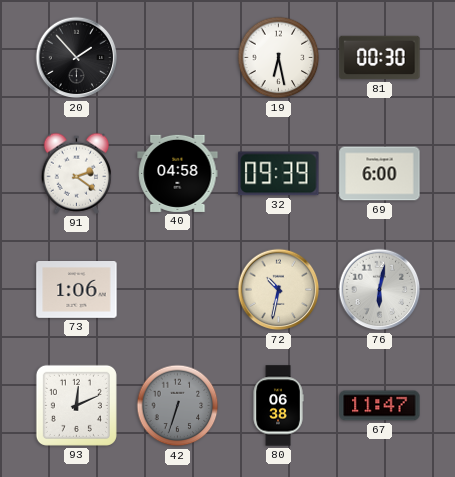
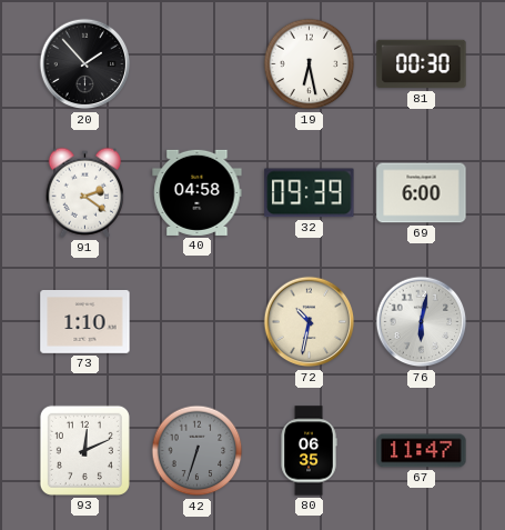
73: 1:06 -> 1:10
80: 06:38 -> 06:35
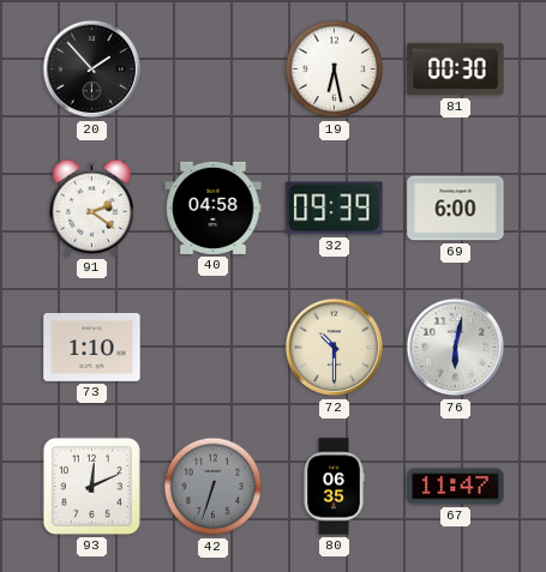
72: 10:32 -> 10:30
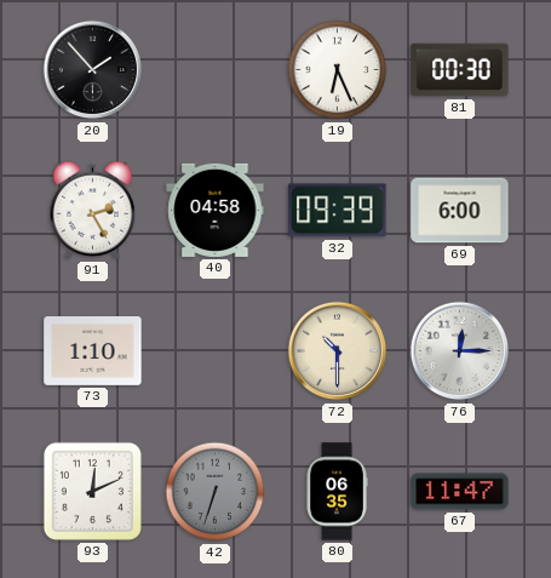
19: 6:28 -> 6:26
91: 2:21 -> 2:25
76: 6:02 -> 12:15
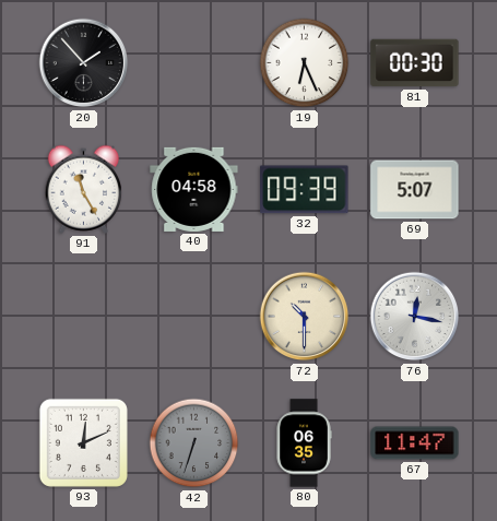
91: 2:25 -> 11:25
69: 6:00 -> 5:07
73: 1:10 -> none
76: 12:15 -> 12:17
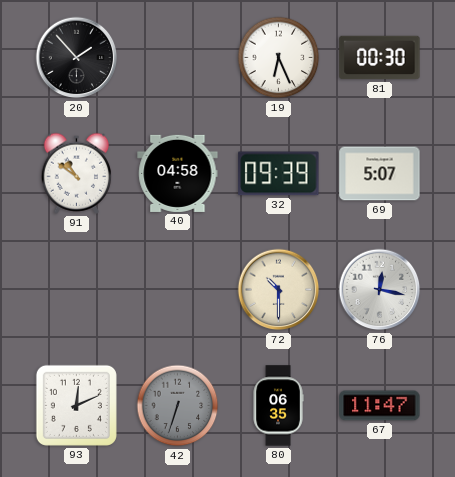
91: 11:25 -> 10:51
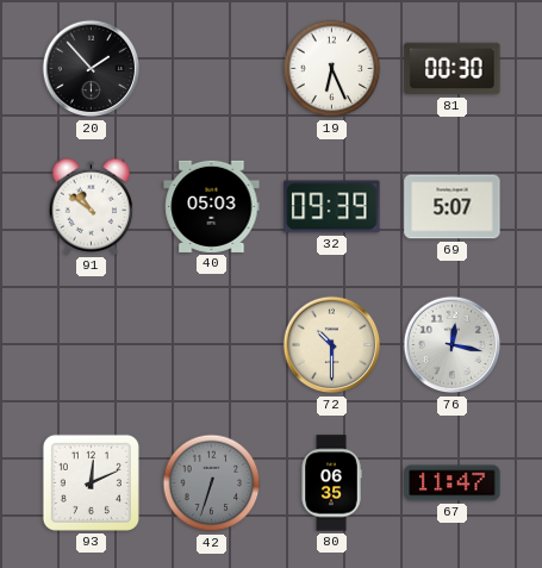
40: 04:58 -> 05:03
